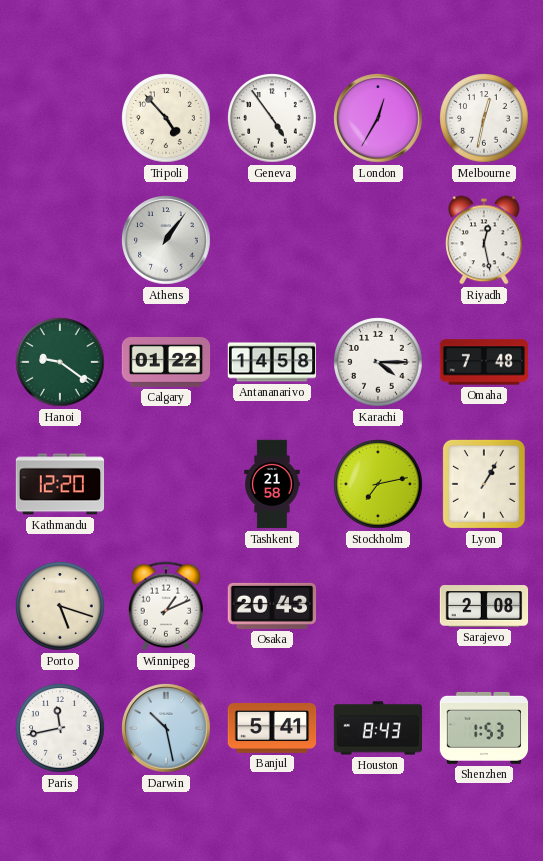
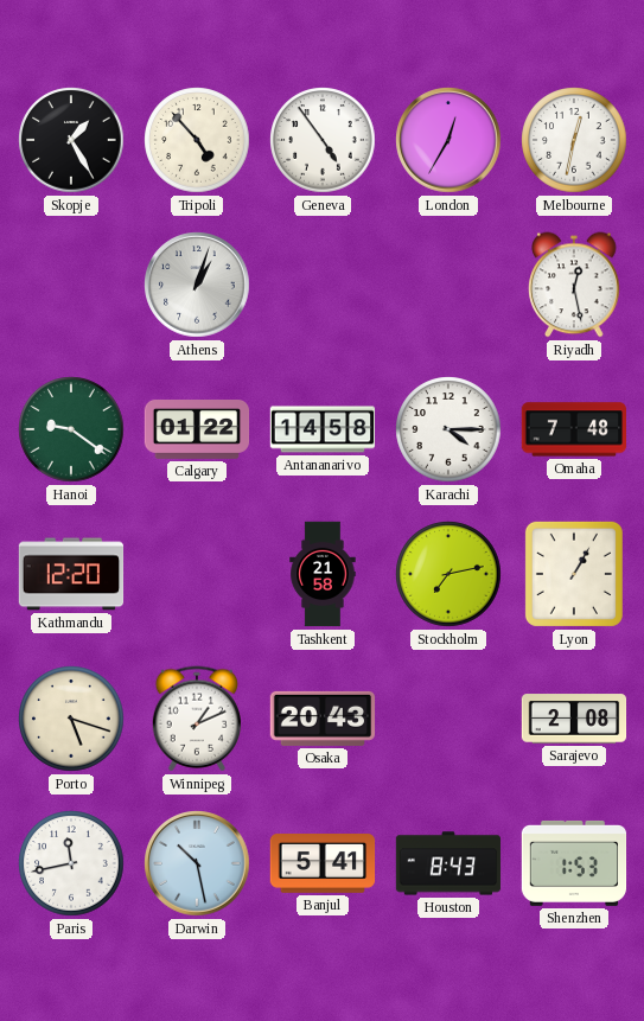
Skopje: none -> 1:25
Athens: 1:06 -> 1:03
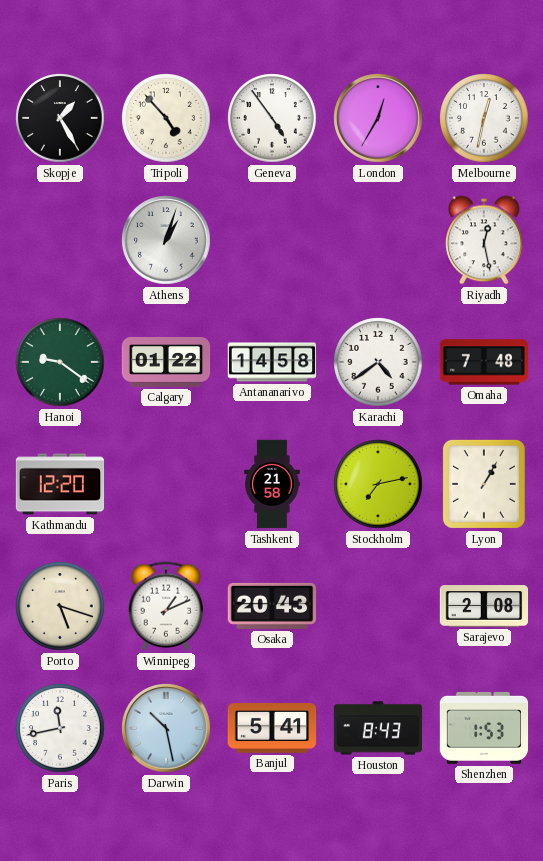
Karachi: 4:15 -> 4:39
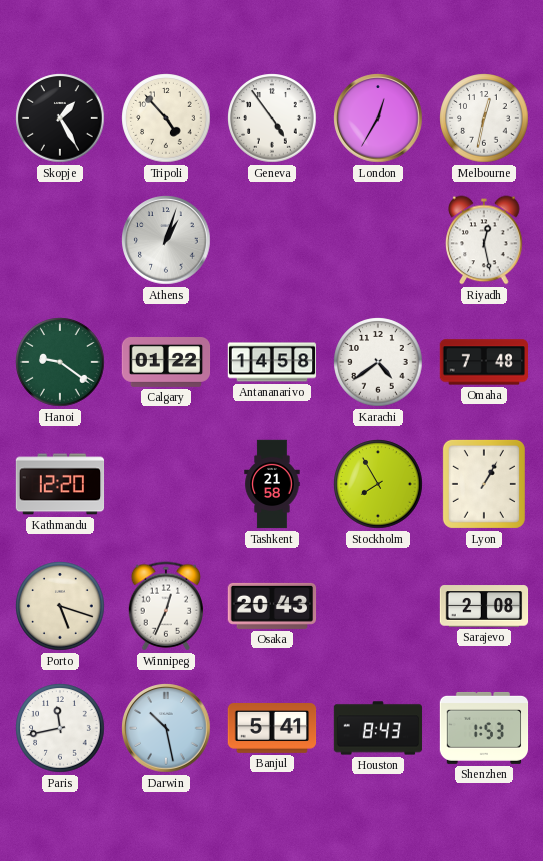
Stockholm: 7:13 -> 7:55
Winnipeg: 1:11 -> 12:34
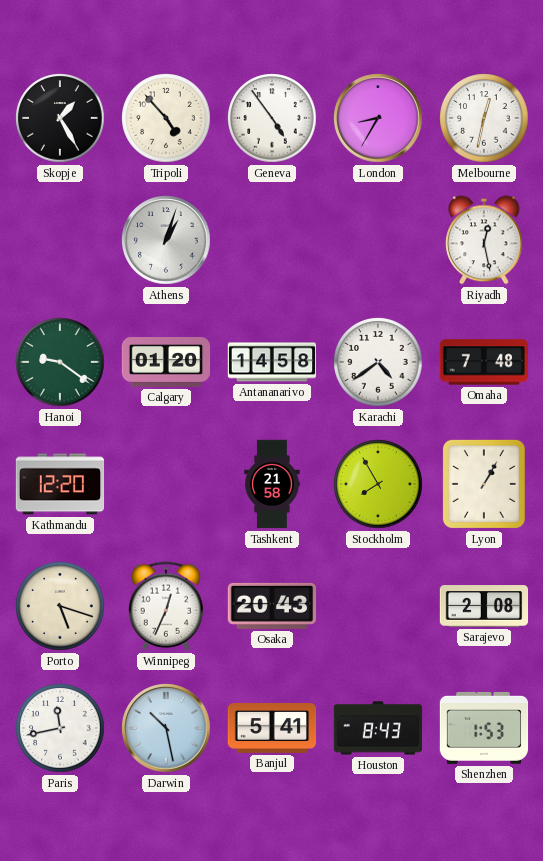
London: 12:35 -> 8:35
Calgary: 01:22 -> 01:20
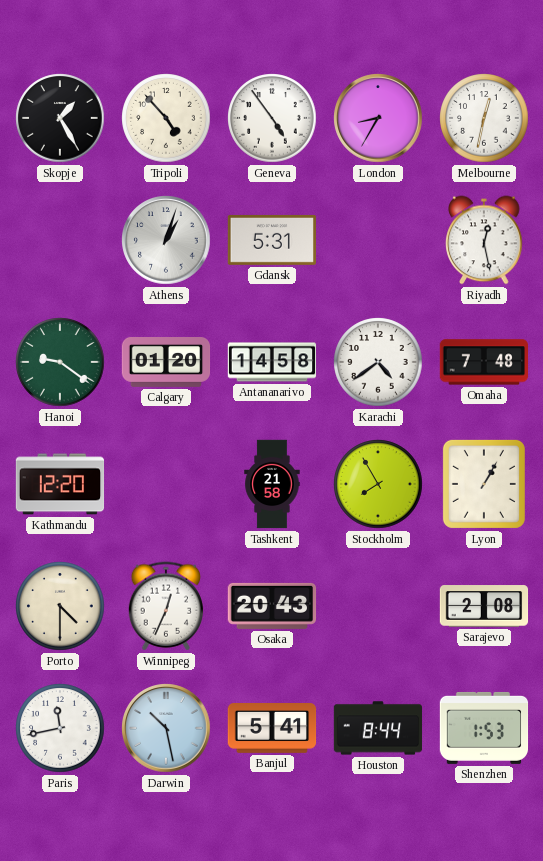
Gdansk: none -> 5:31
Porto: 5:18 -> 4:30
Houston: 8:43 -> 8:44
